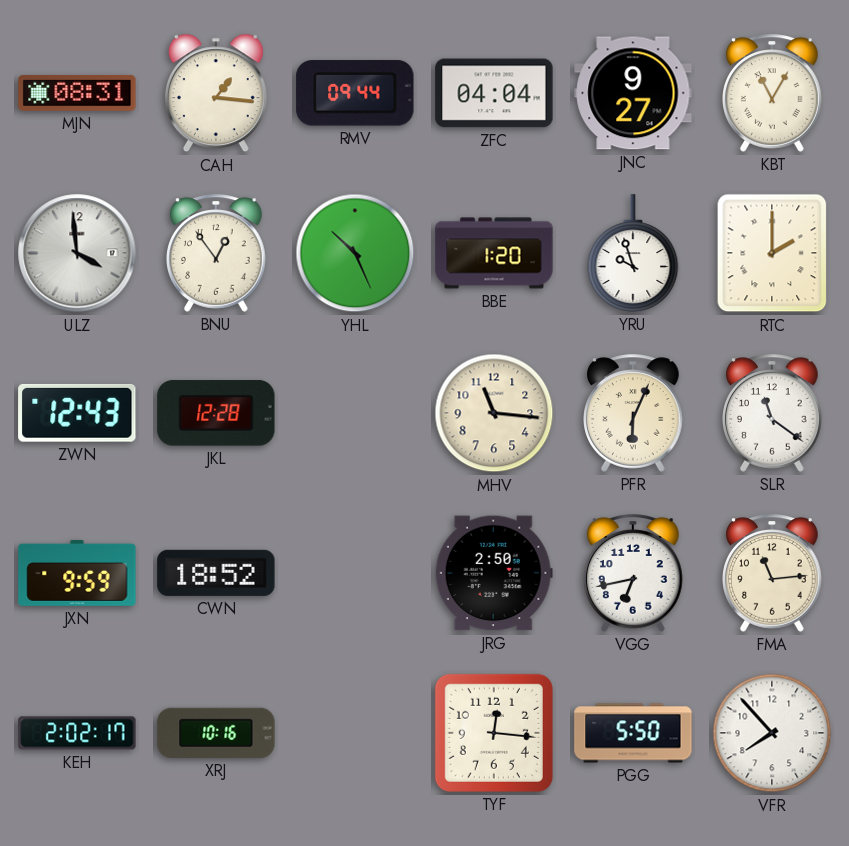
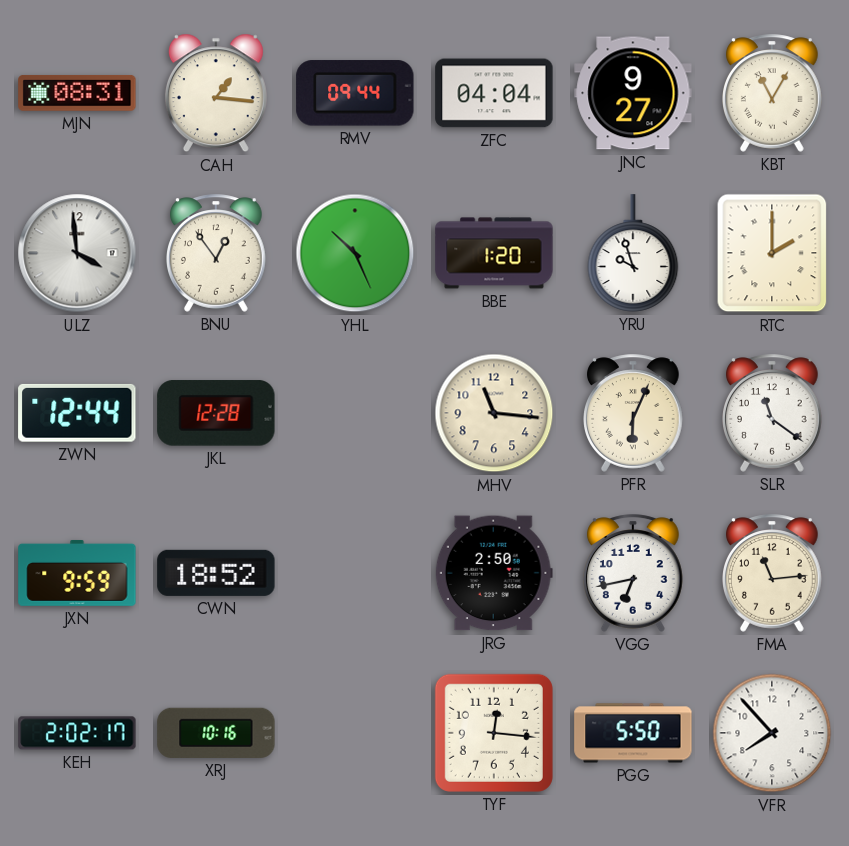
ZWN: 12:43 -> 12:44
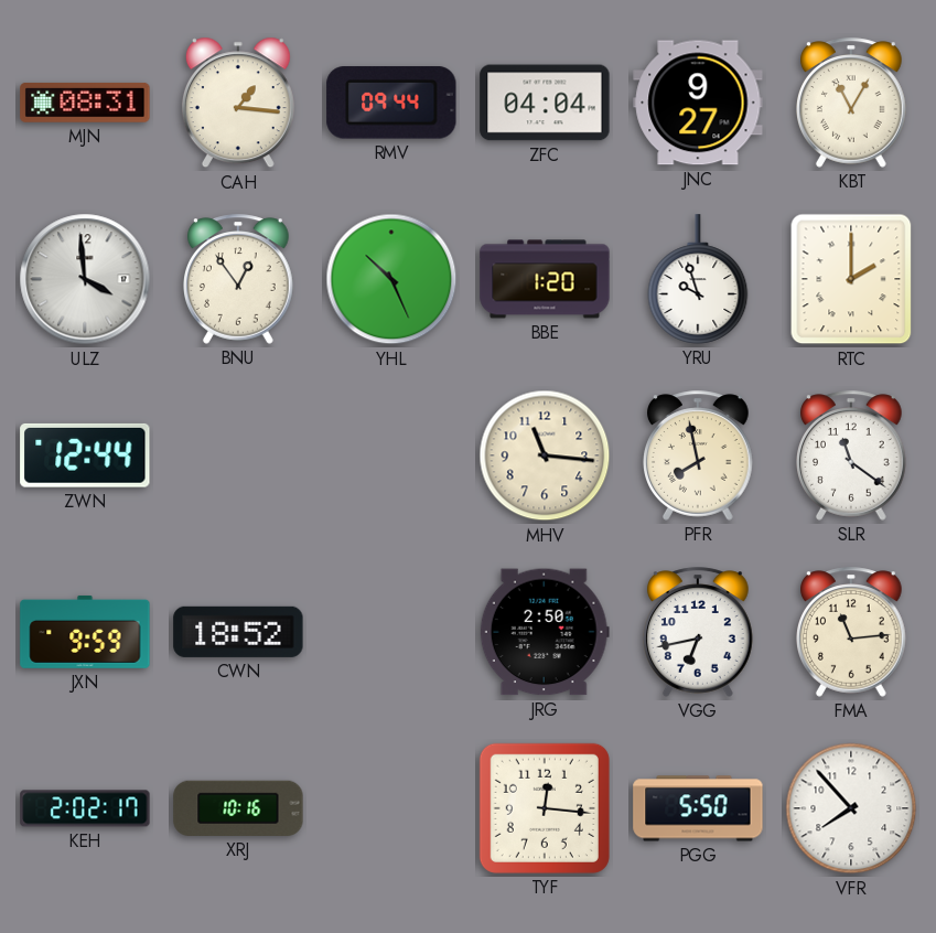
JKL: 12:28 -> none
PFR: 6:04 -> 7:58
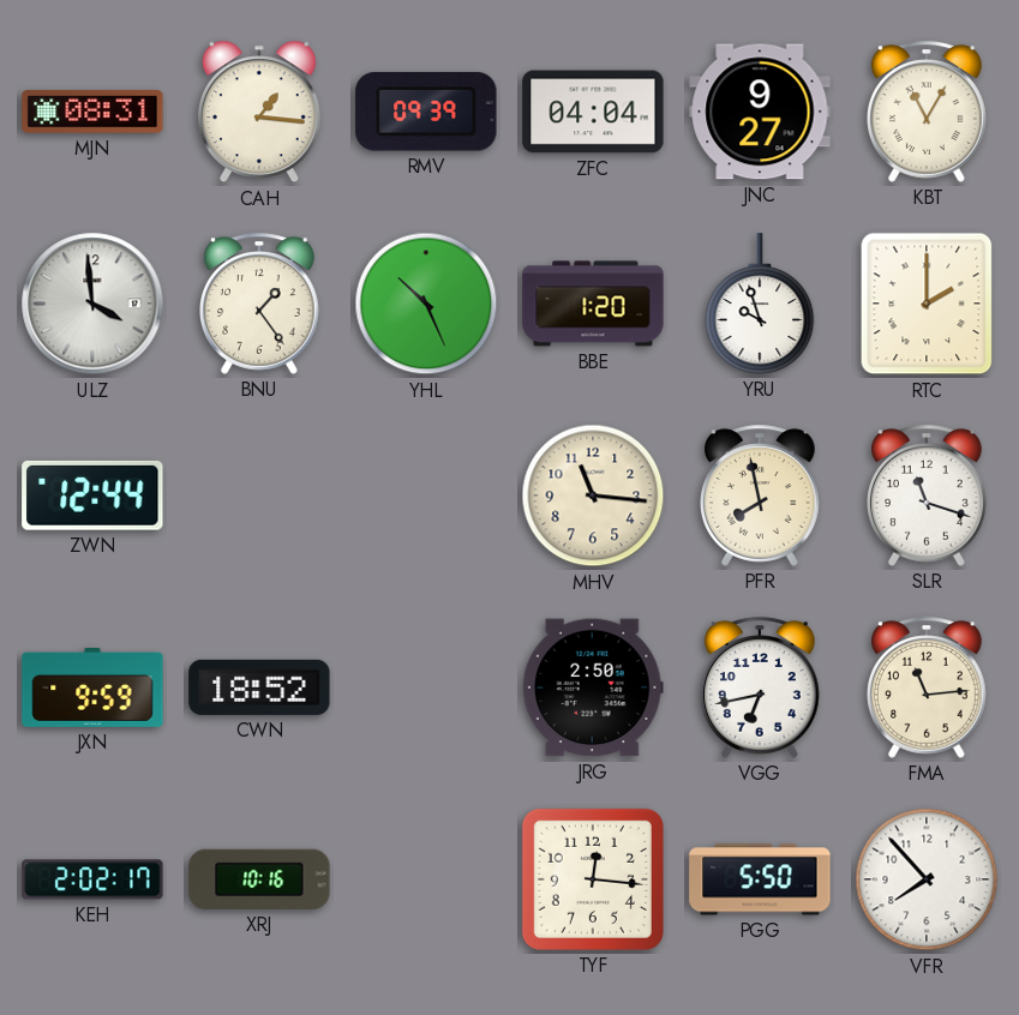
RMV: 09:44 -> 09:39
BNU: 12:54 -> 1:24
SLR: 11:21 -> 11:18
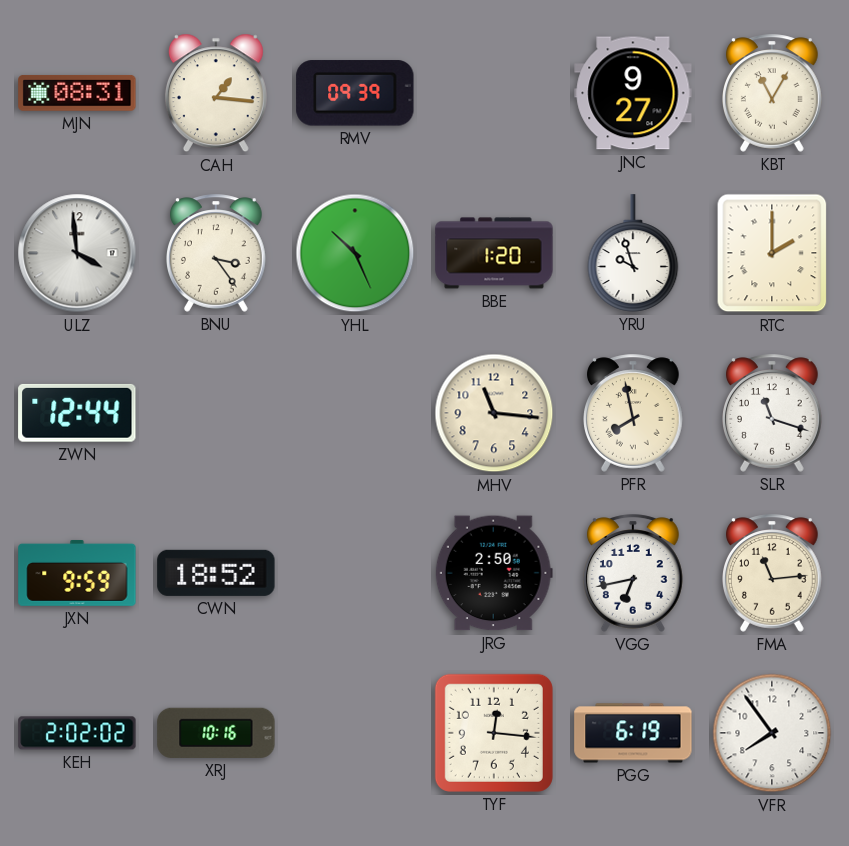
ZFC: 04:04 -> none
BNU: 1:24 -> 3:24
KEH: 2:02:17 -> 2:02:02
PGG: 5:50 -> 6:19
VFR: 7:53 -> 7:54
